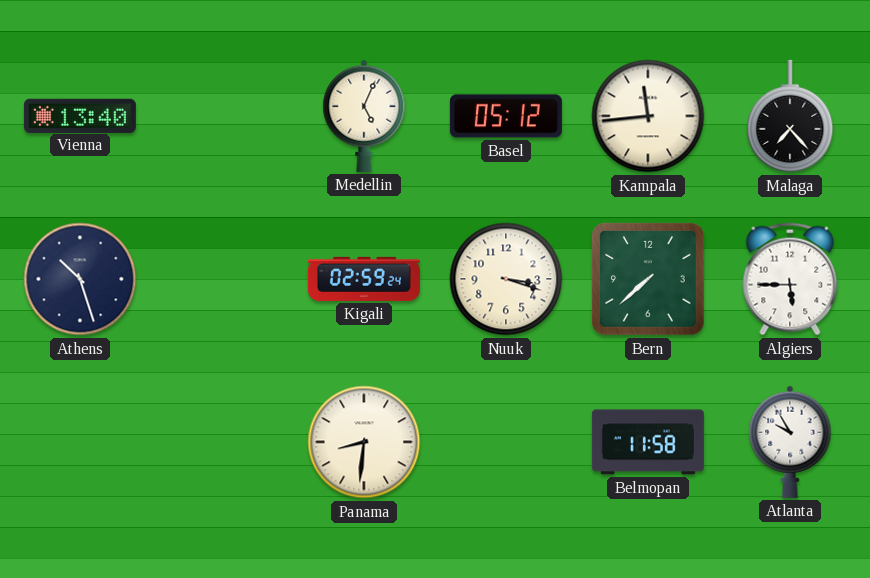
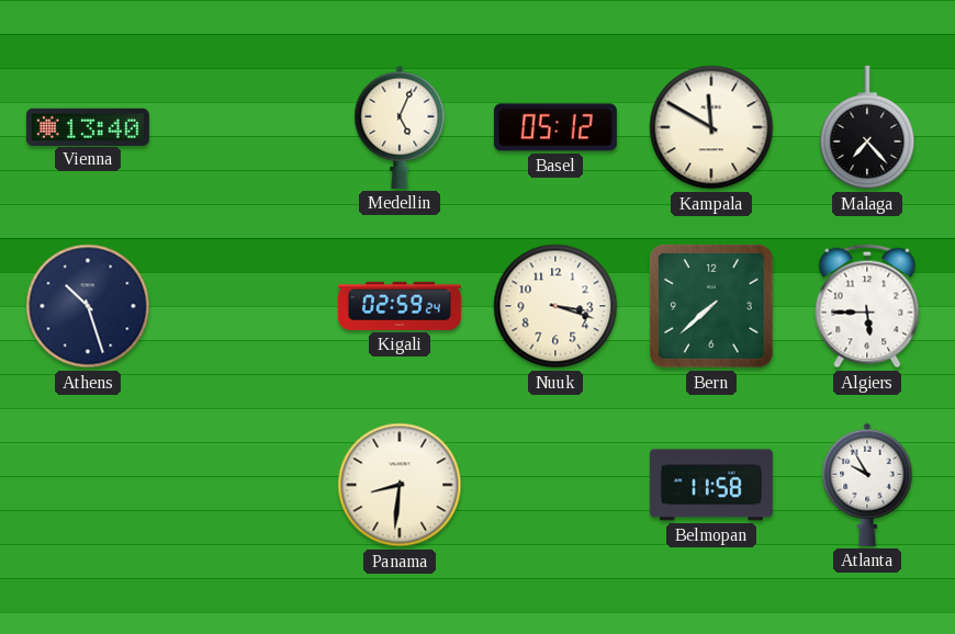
Kampala: 11:44 -> 11:50
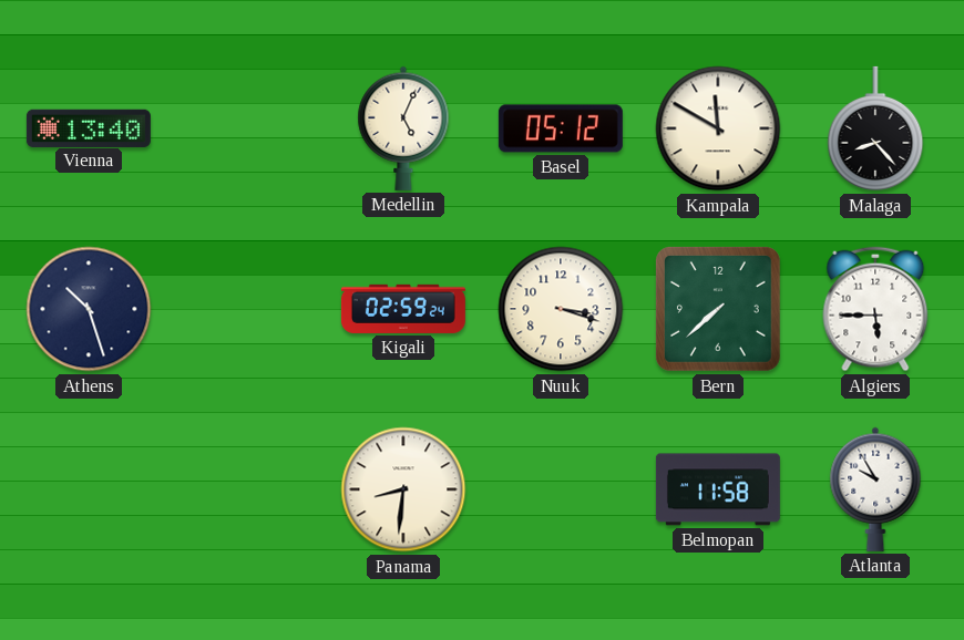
Malaga: 7:23 -> 8:23
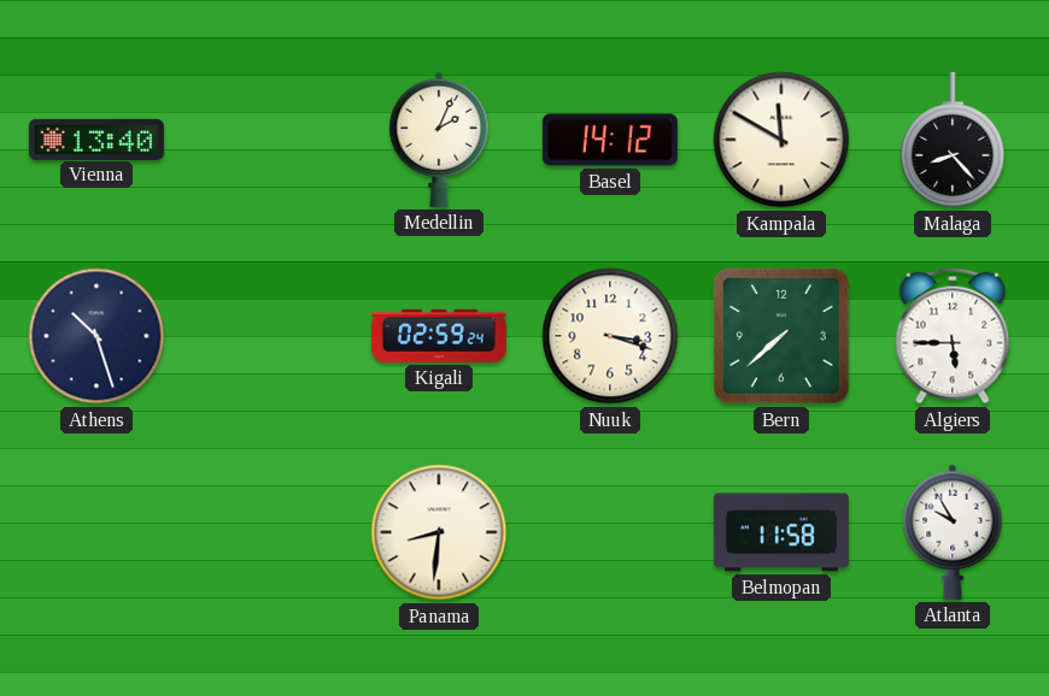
Medellin: 5:04 -> 2:04
Basel: 05:12 -> 14:12
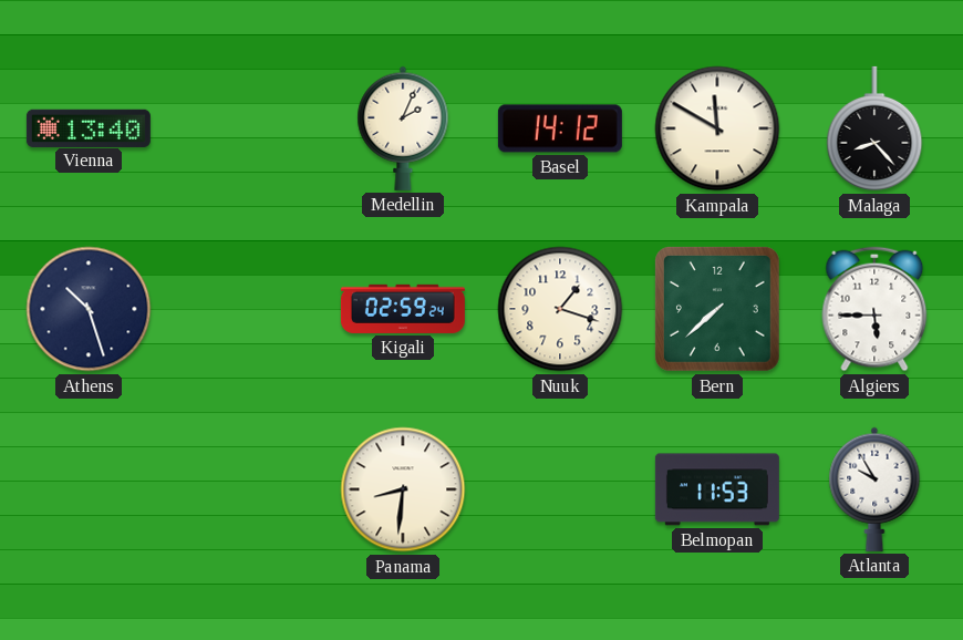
Nuuk: 3:18 -> 1:18
Belmopan: 11:58 -> 11:53
